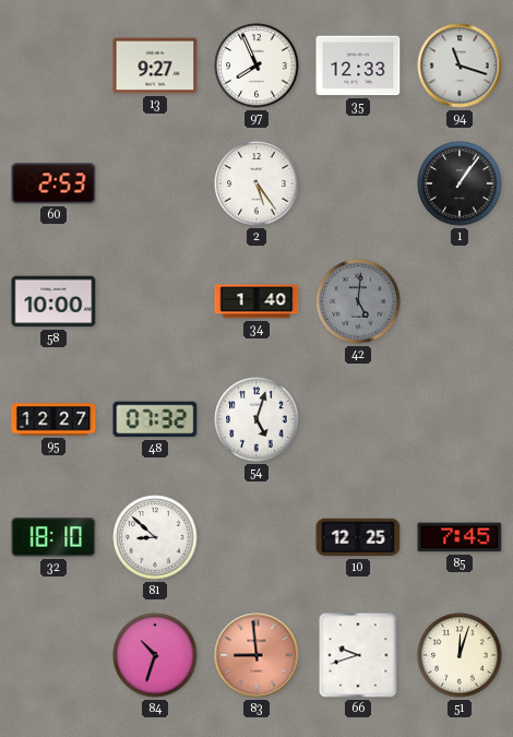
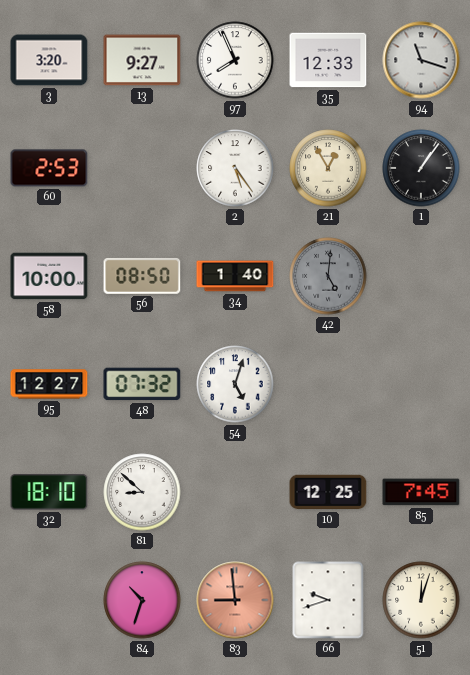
3: none -> 3:20
21: none -> 12:55
56: none -> 08:50
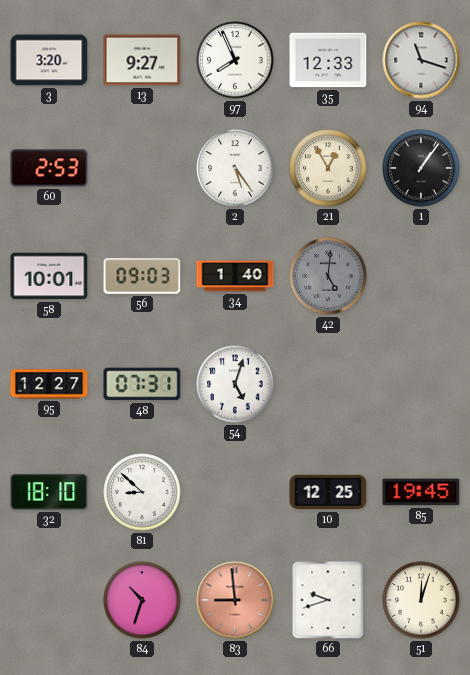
58: 10:00 -> 10:01
56: 08:50 -> 09:03
48: 07:32 -> 07:31
85: 7:45 -> 19:45
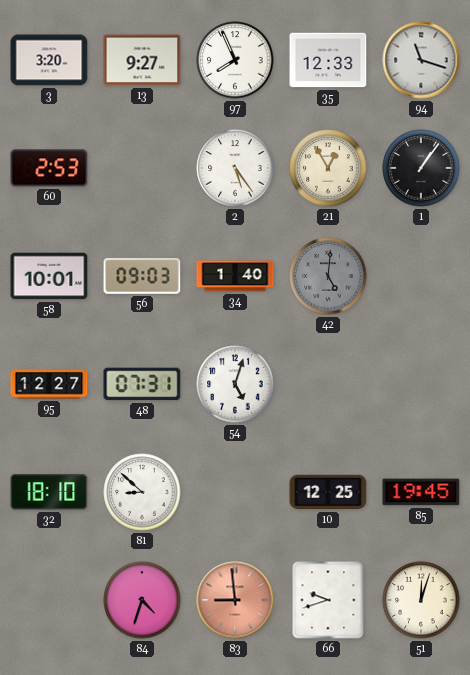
84: 10:33 -> 4:33
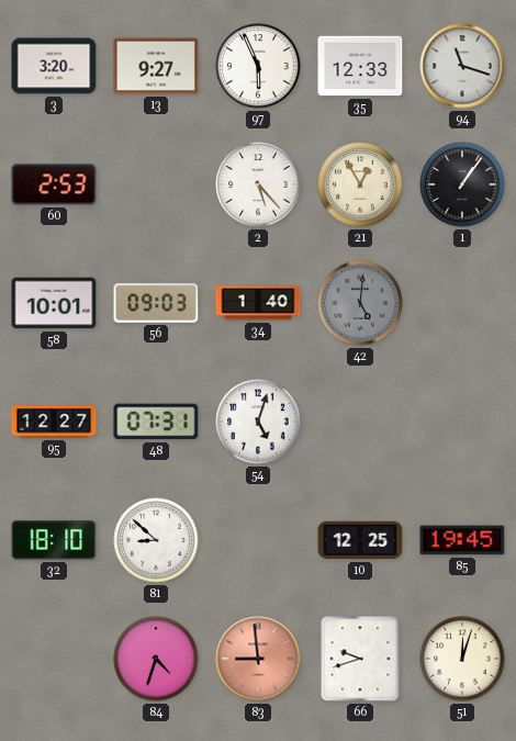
97: 7:56 -> 5:56
2: 5:24 -> 5:23
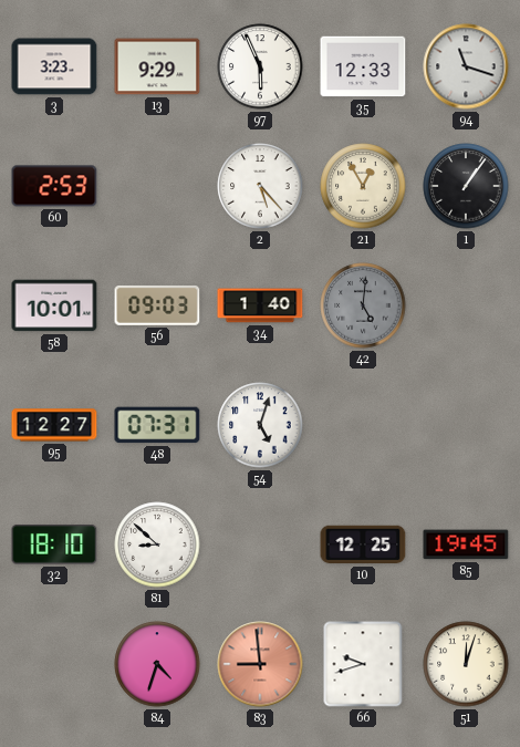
3: 3:20 -> 3:23
13: 9:27 -> 9:29
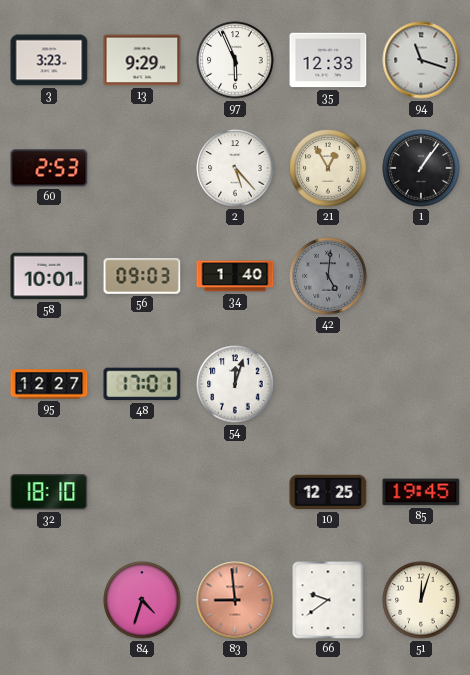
48: 07:31 -> 17:01
54: 5:03 -> 12:03
81: 8:52 -> none
66: 9:42 -> 9:39
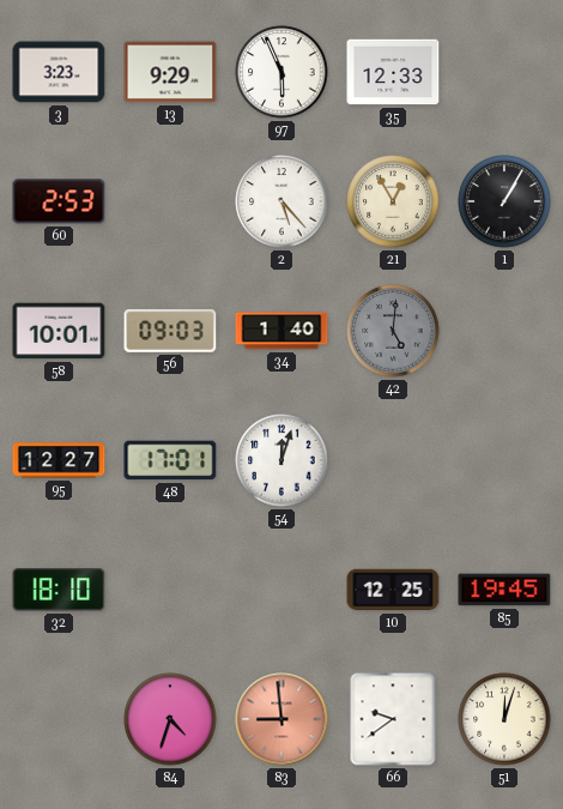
94: 11:18 -> none
1: 1:06 -> 1:05
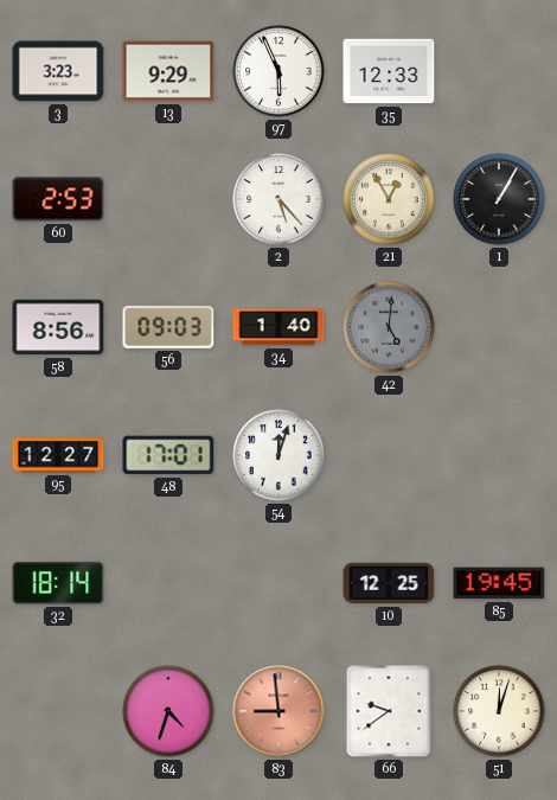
58: 10:01 -> 8:56
32: 18:10 -> 18:14
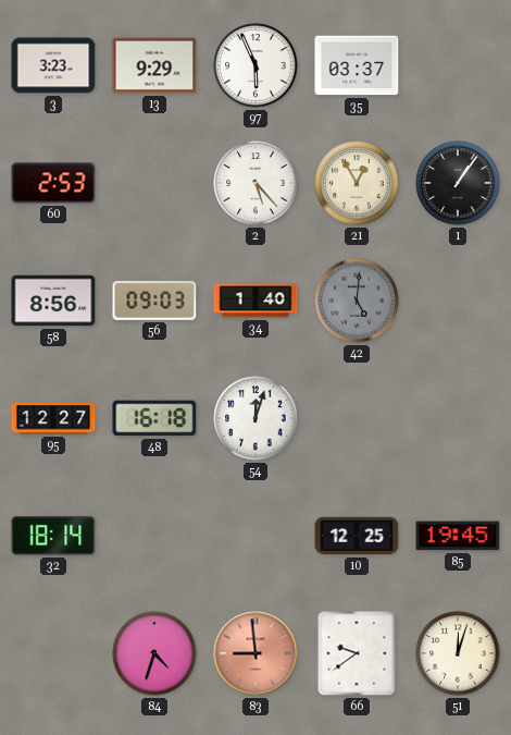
35: 12:33 -> 03:37
1: 1:05 -> 1:06
48: 17:01 -> 16:18
